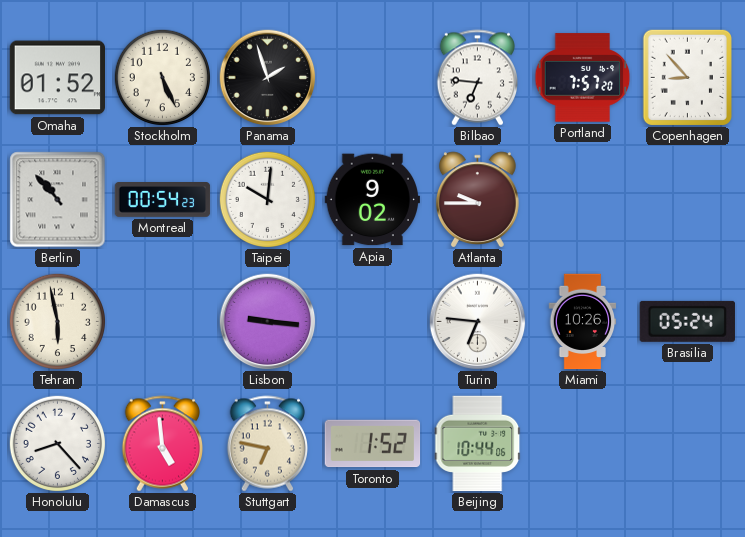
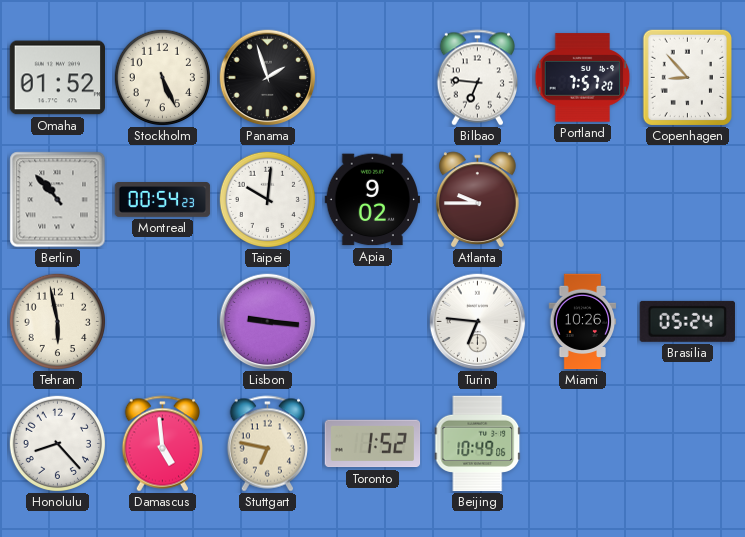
Beijing: 10:44 -> 10:49
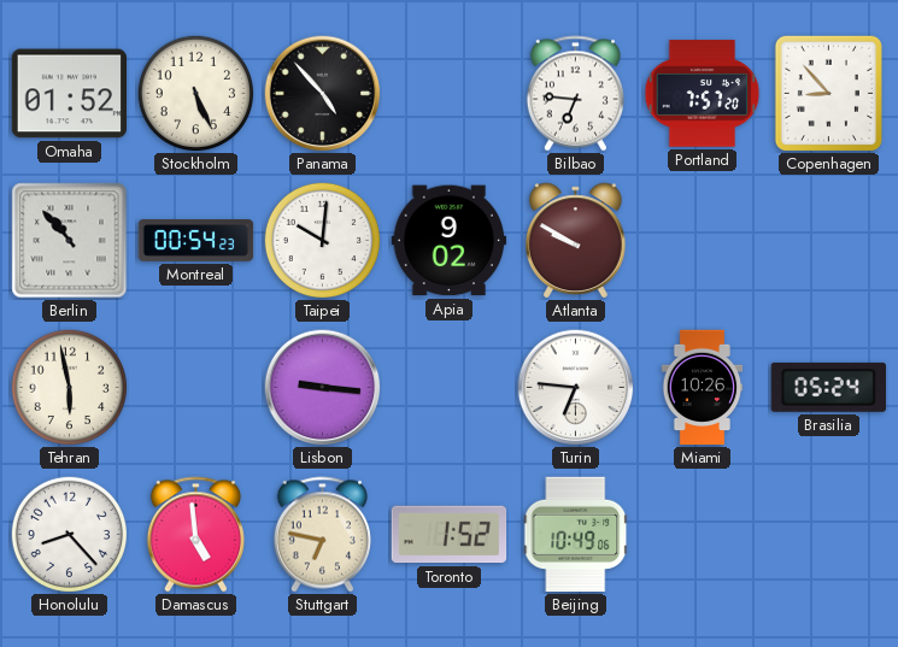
Panama: 1:57 -> 4:53
Atlanta: 9:45 -> 9:50
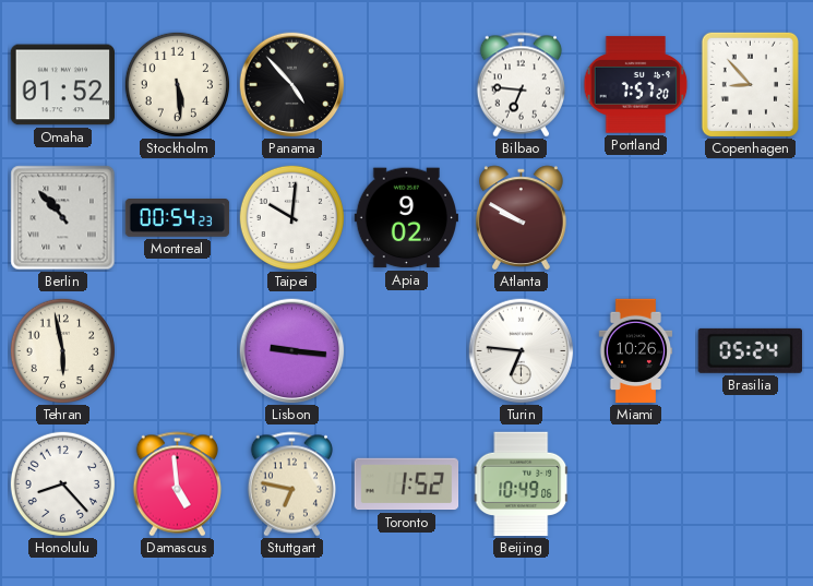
Stockholm: 5:26 -> 5:29
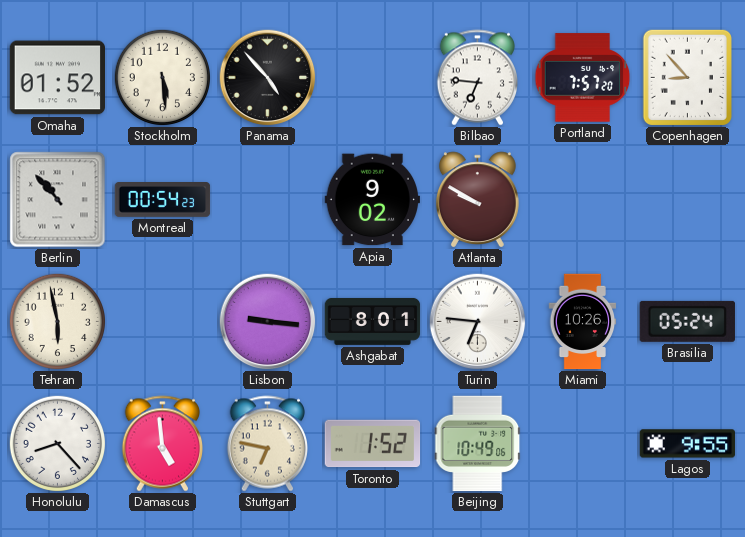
Taipei: 10:01 -> none
Ashgabat: none -> 8:01
Lagos: none -> 9:55
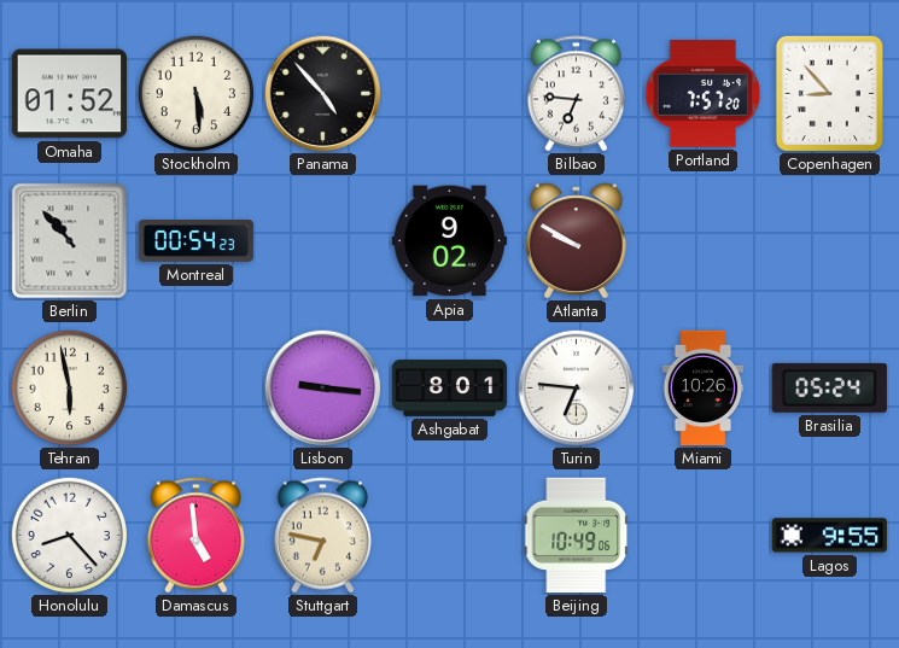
Toronto: 1:52 -> none
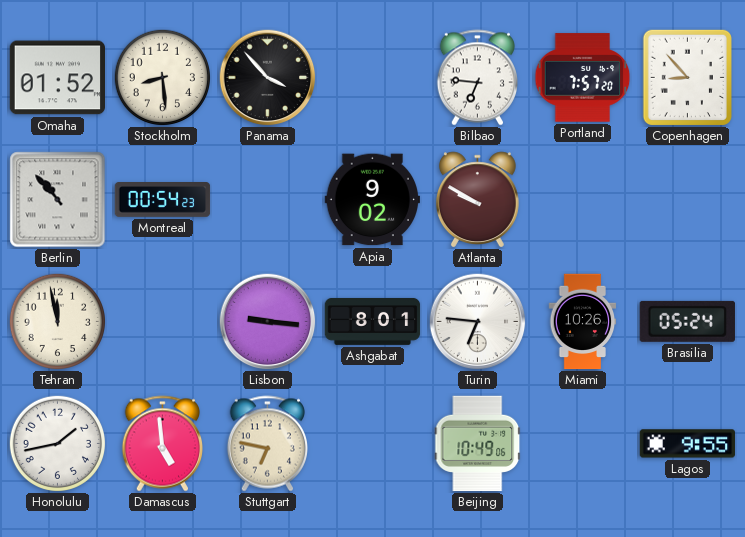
Stockholm: 5:29 -> 8:29
Panama: 4:53 -> 3:53
Tehran: 5:58 -> 11:58
Honolulu: 8:23 -> 1:43
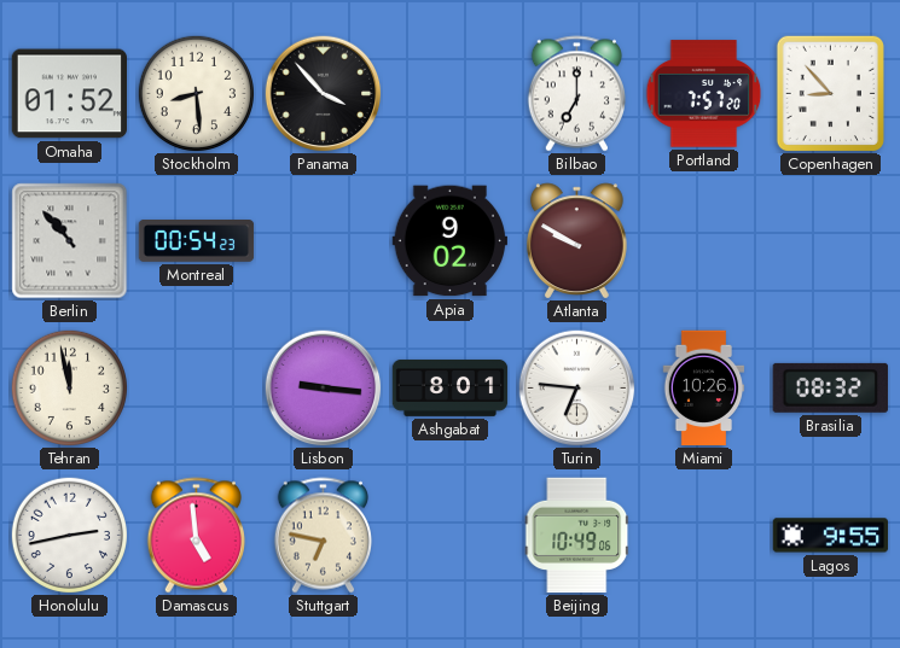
Bilbao: 6:46 -> 7:00
Brasilia: 05:24 -> 08:32
Honolulu: 1:43 -> 2:43
